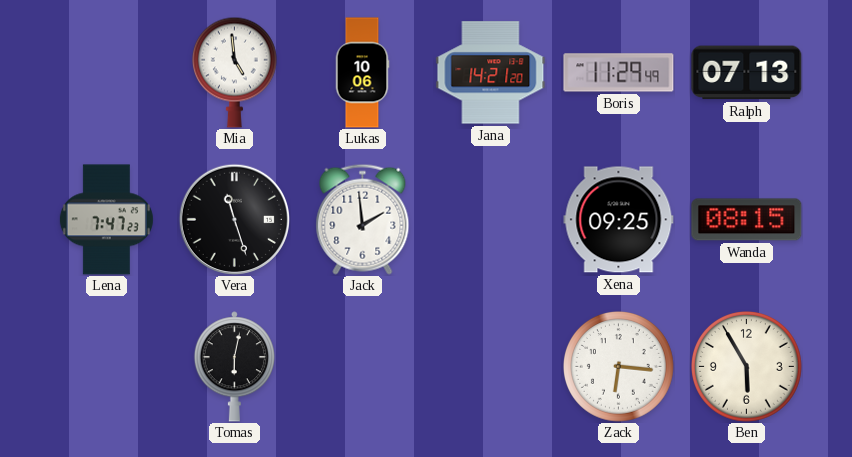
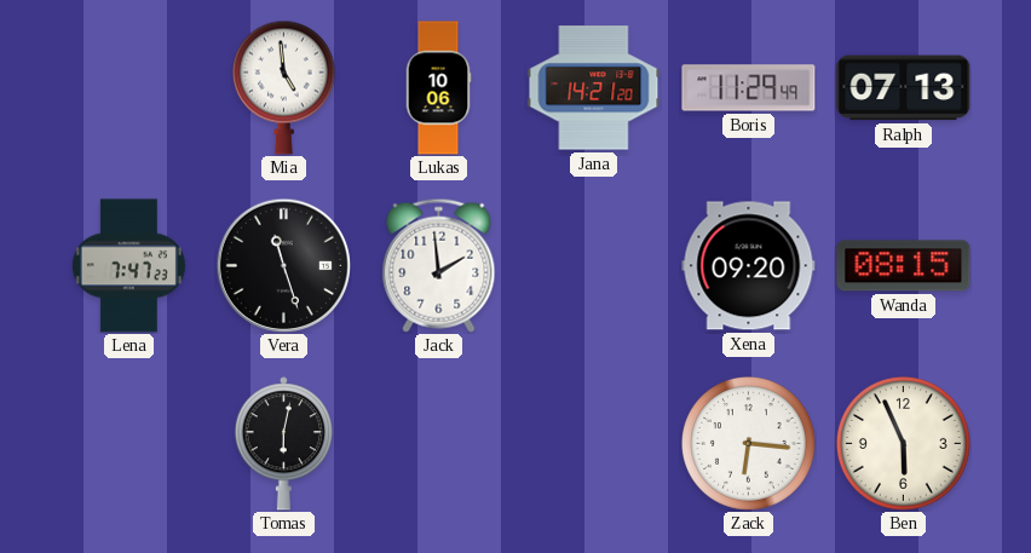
Xena: 09:25 -> 09:20
Ben: 5:55 -> 5:56
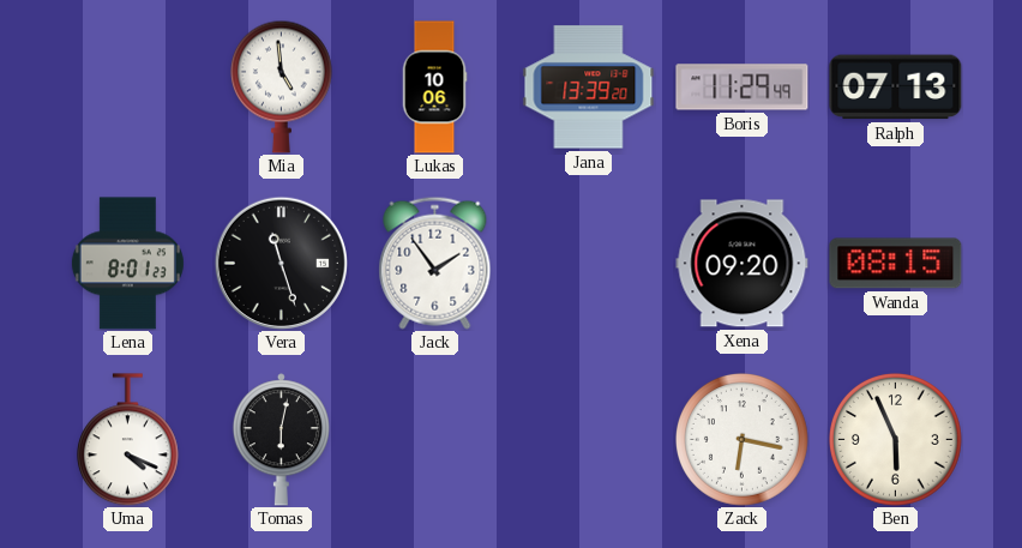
Jana: 14:21 -> 13:39
Lena: 7:47 -> 8:01
Jack: 1:59 -> 1:54
Uma: none -> 4:19
Zack: 6:16 -> 6:17
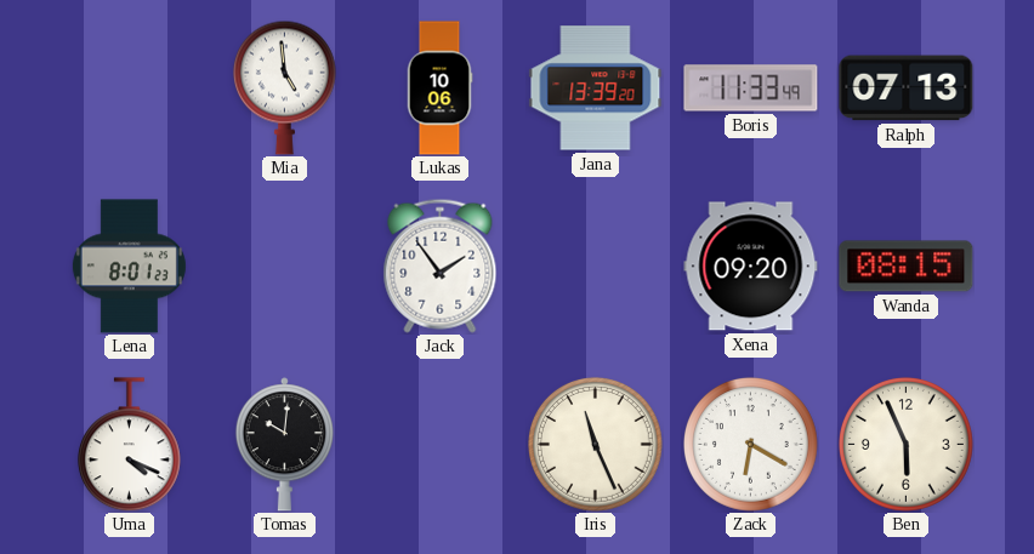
Boris: 11:29 -> 11:33
Vera: 11:27 -> none
Tomas: 6:02 -> 10:01
Iris: none -> 11:26
Zack: 6:17 -> 6:20
